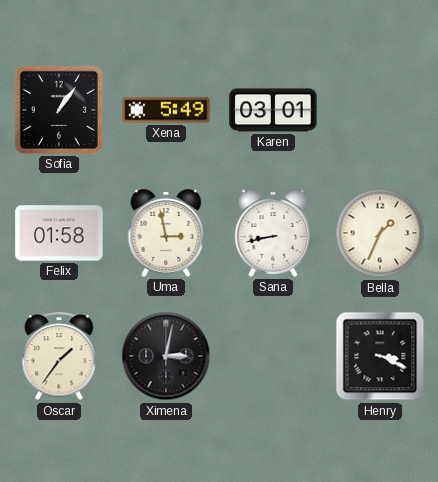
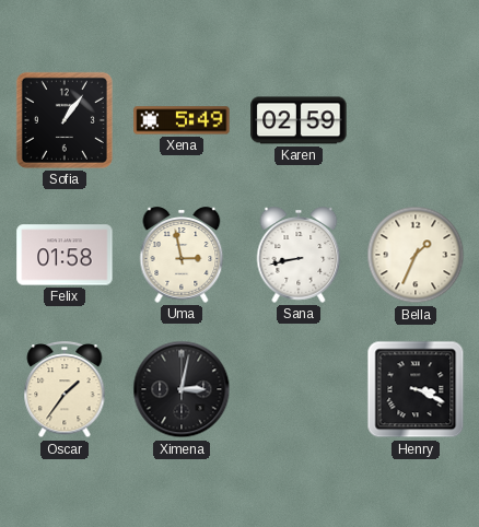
Karen: 03:01 -> 02:59
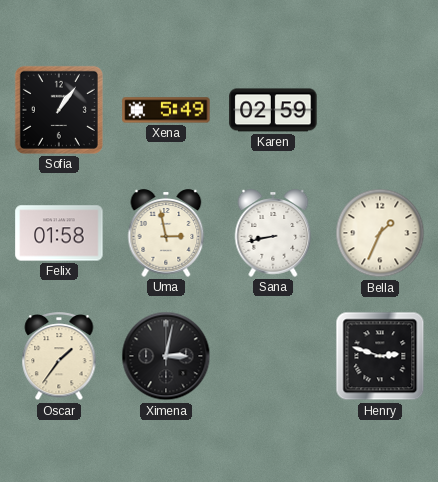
Henry: 3:19 -> 2:48
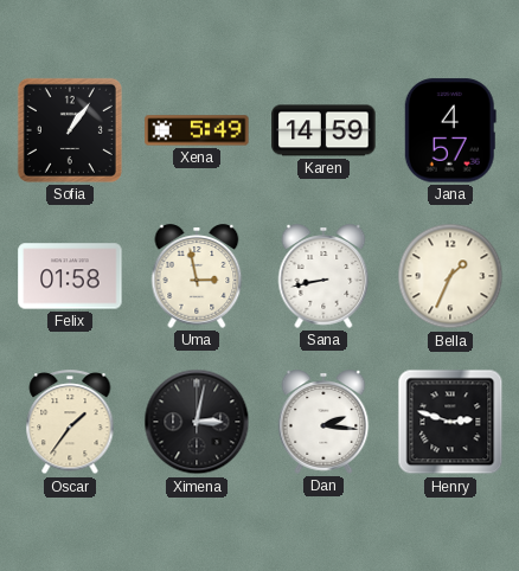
Karen: 02:59 -> 14:59
Jana: none -> 4:57
Dan: none -> 2:16
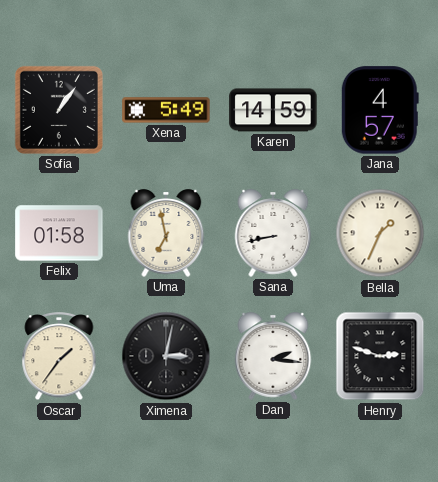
Uma: 2:58 -> 6:58
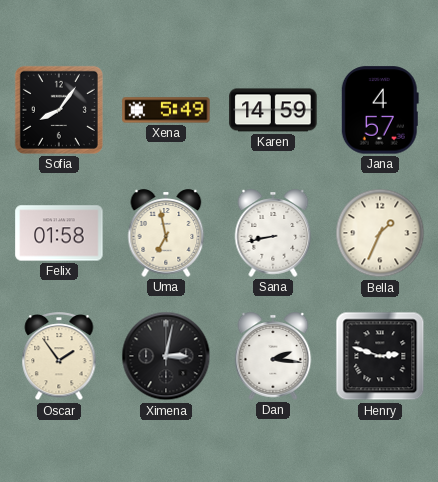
Sofia: 1:06 -> 8:06
Oscar: 1:36 -> 1:54
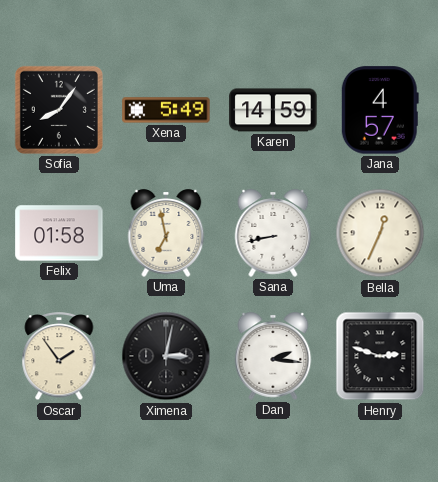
Bella: 1:34 -> 12:34
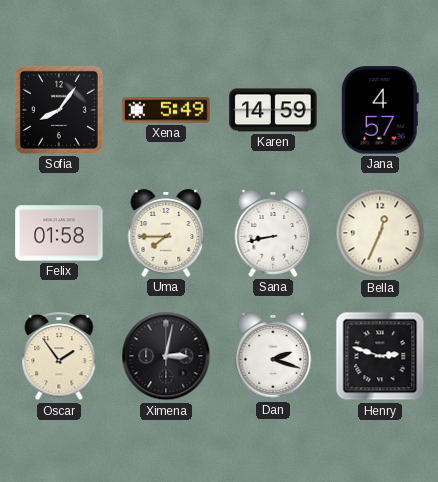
Uma: 6:58 -> 7:45
Dan: 2:16 -> 2:18
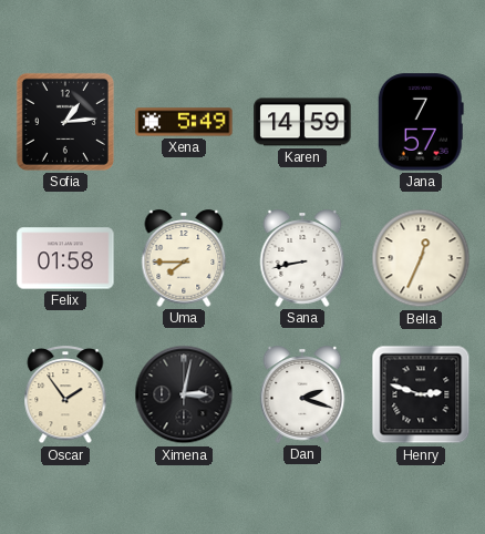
Sofia: 8:06 -> 1:14
Jana: 4:57 -> 7:57
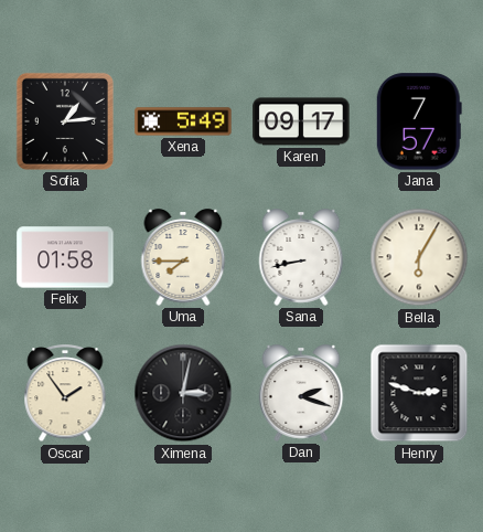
Karen: 14:59 -> 09:17
Bella: 12:34 -> 6:05
